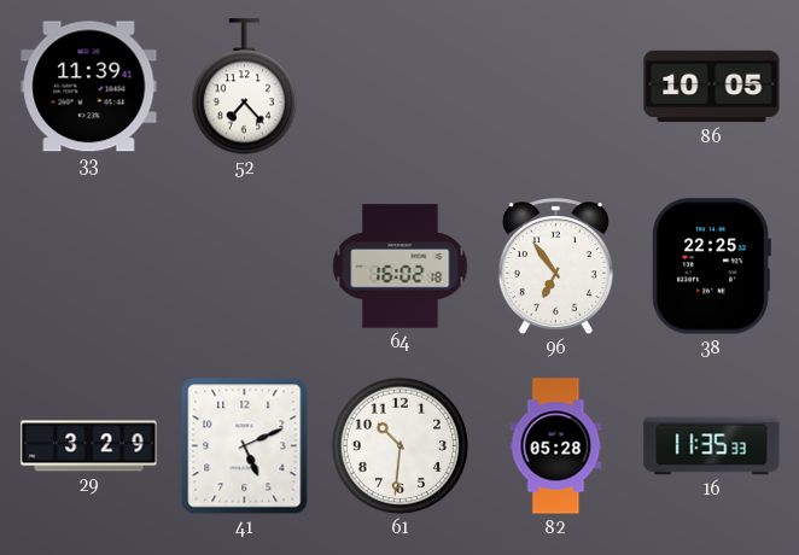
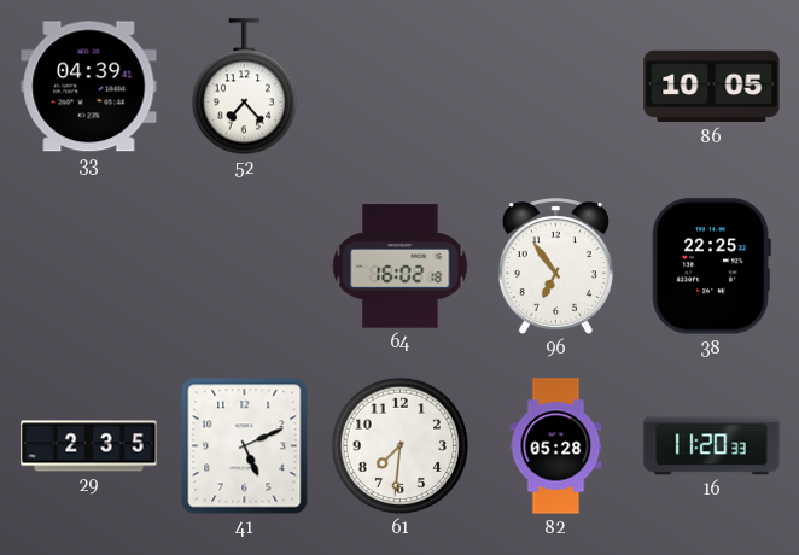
33: 11:39 -> 04:39
29: 3:29 -> 2:35
61: 10:31 -> 7:31
16: 11:35 -> 11:20
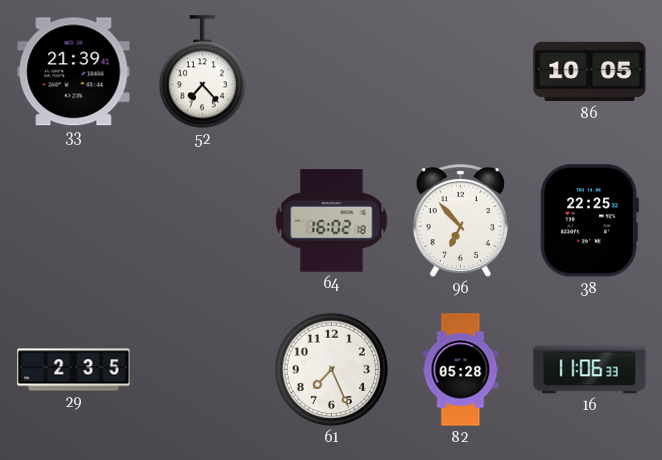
33: 04:39 -> 21:39
96: 6:54 -> 6:53
41: 5:11 -> none
61: 7:31 -> 7:26
16: 11:20 -> 11:06
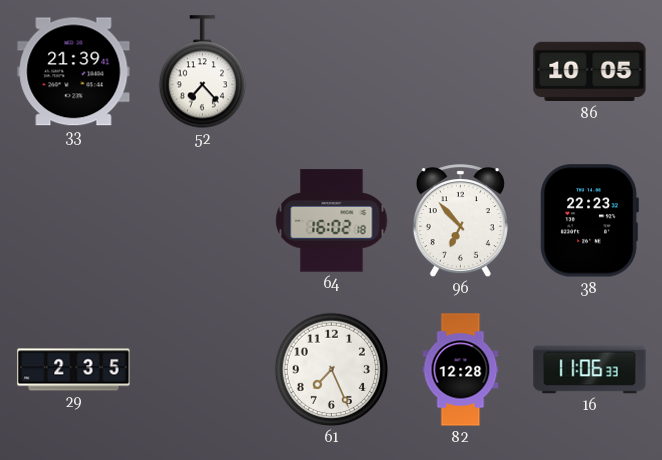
38: 22:25 -> 22:23
82: 05:28 -> 12:28
